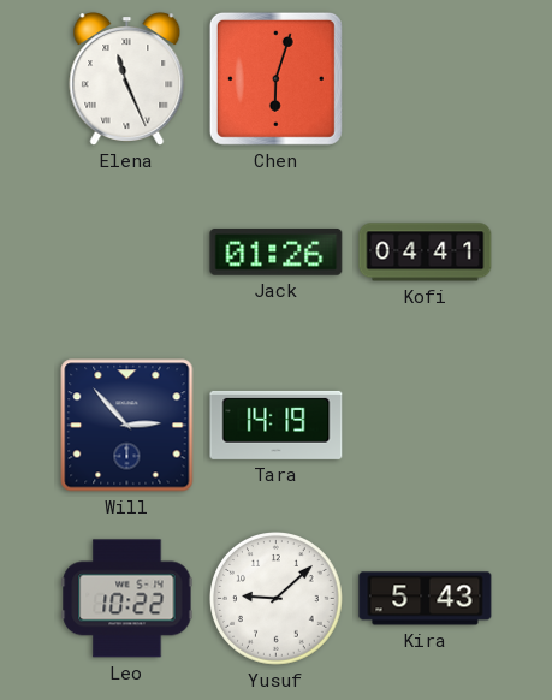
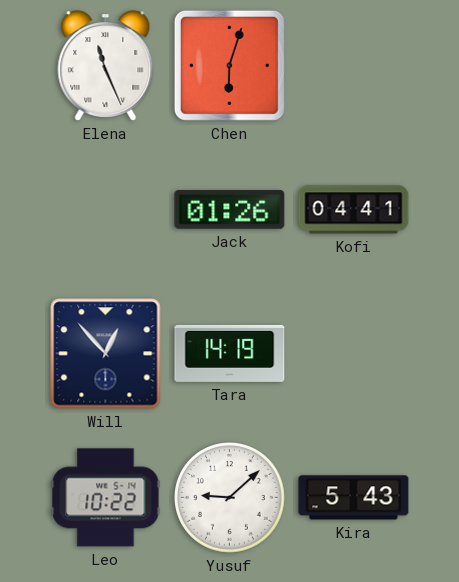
Will: 2:53 -> 12:53
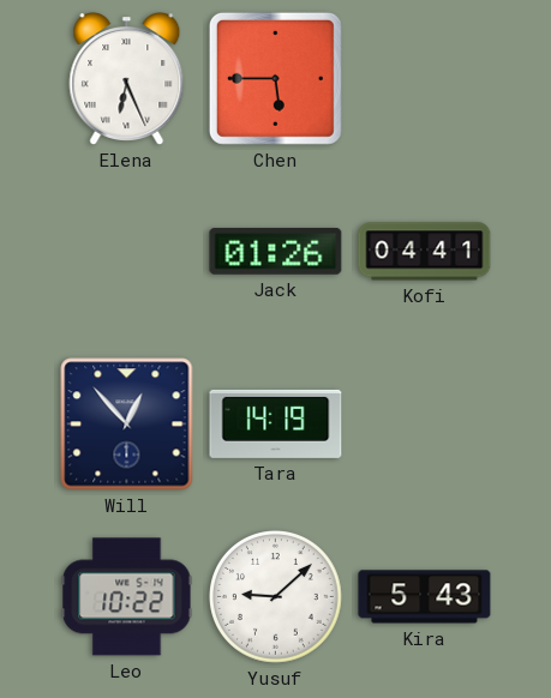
Elena: 11:26 -> 6:26
Chen: 6:03 -> 5:45
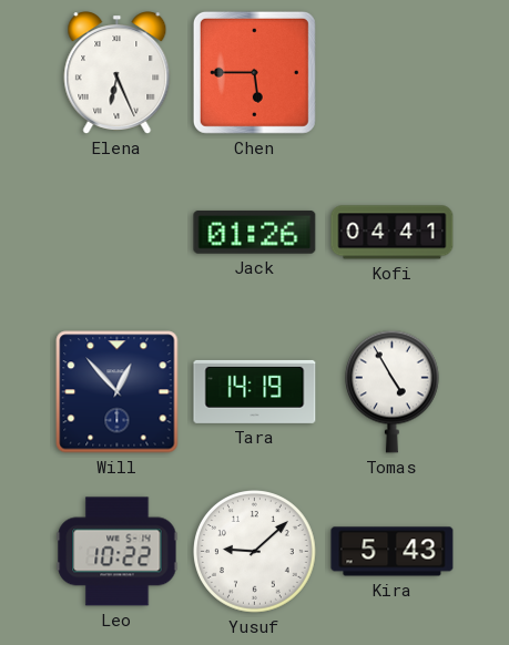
Tomas: none -> 4:55
